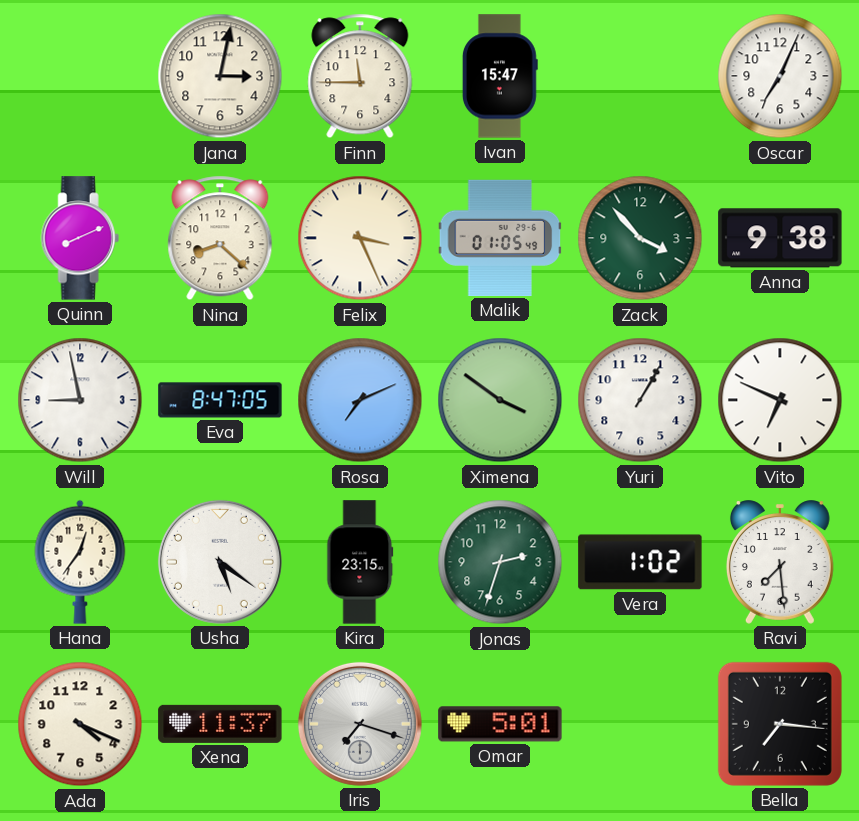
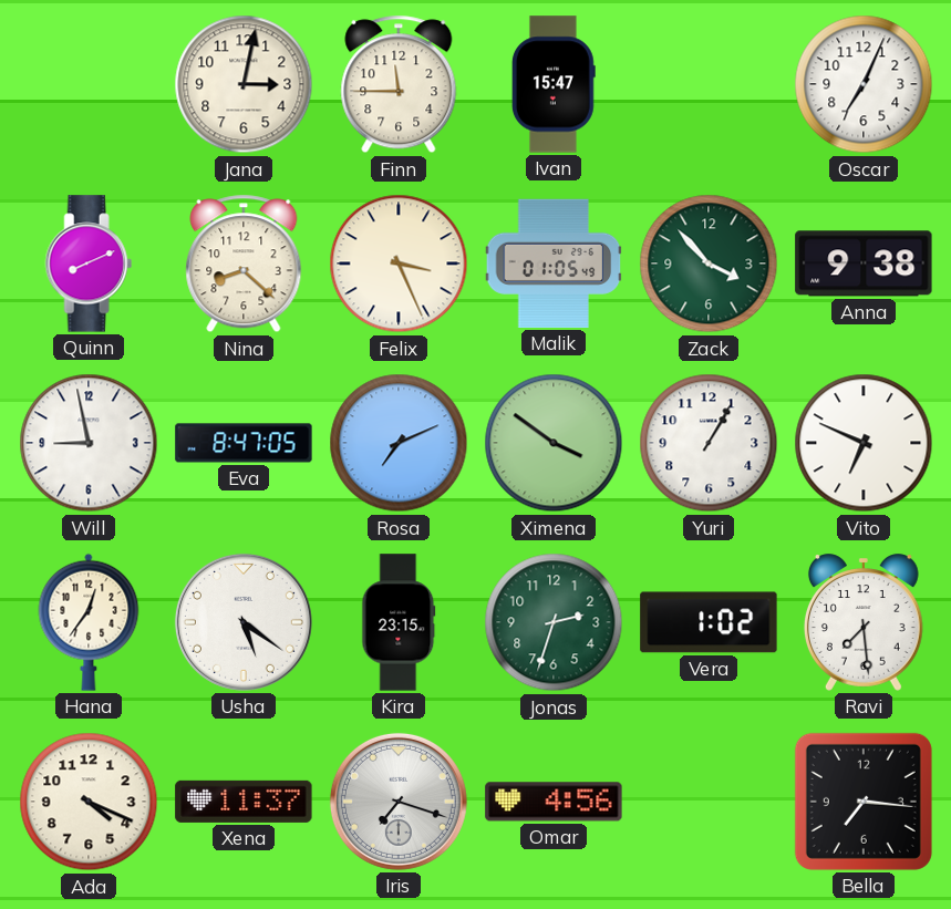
Omar: 5:01 -> 4:56
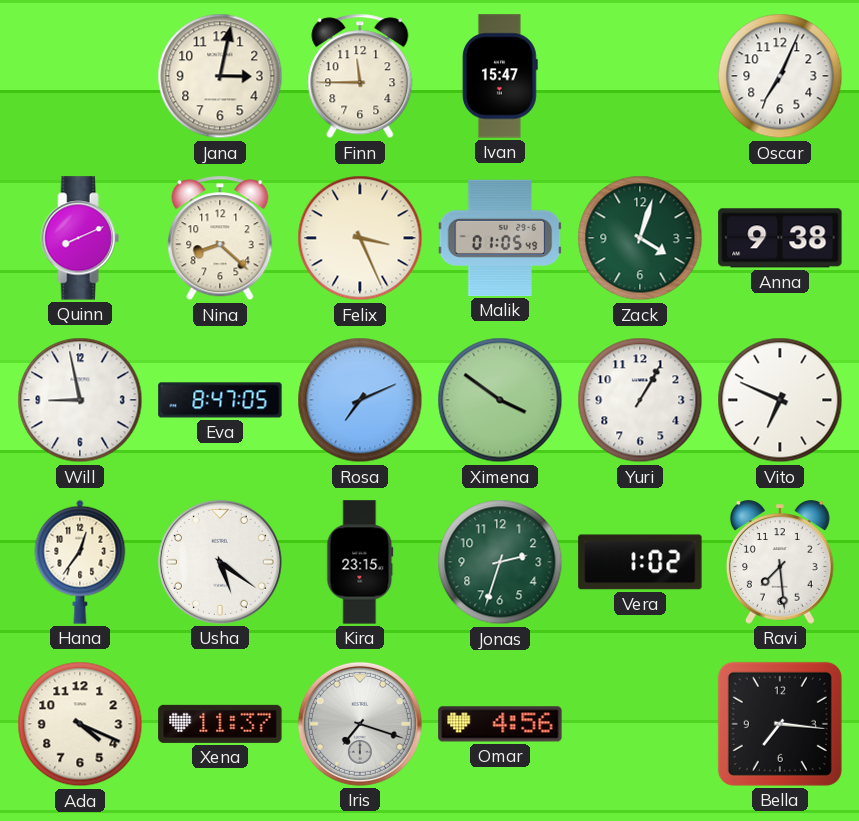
Zack: 3:53 -> 4:03
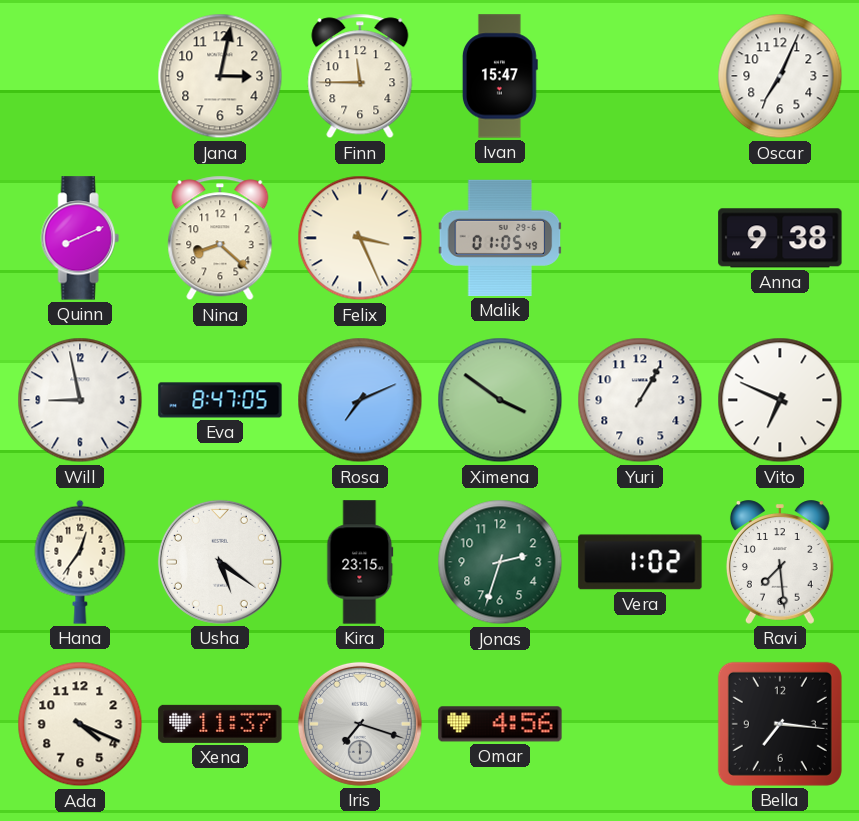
Zack: 4:03 -> none
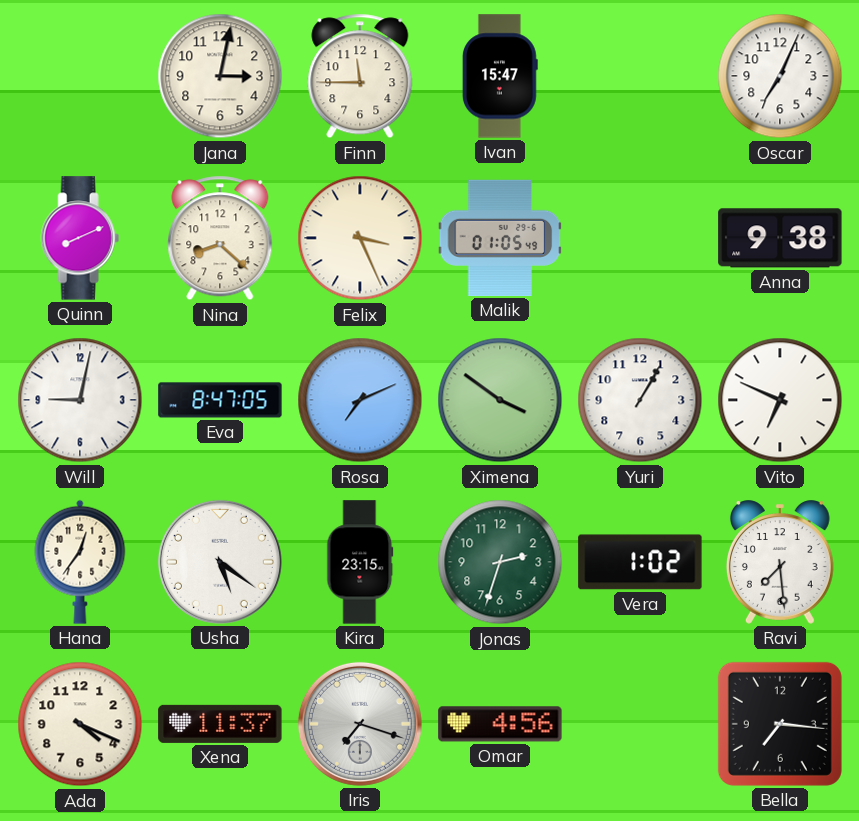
Will: 8:58 -> 9:02
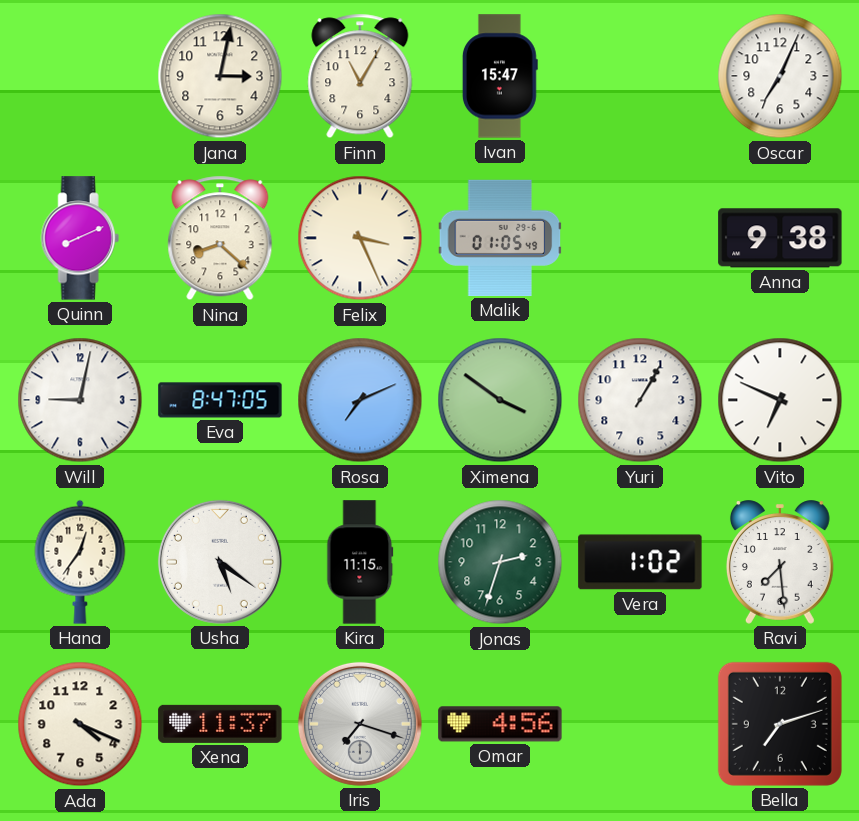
Finn: 11:45 -> 11:05
Kira: 23:15 -> 11:15
Bella: 7:16 -> 7:12
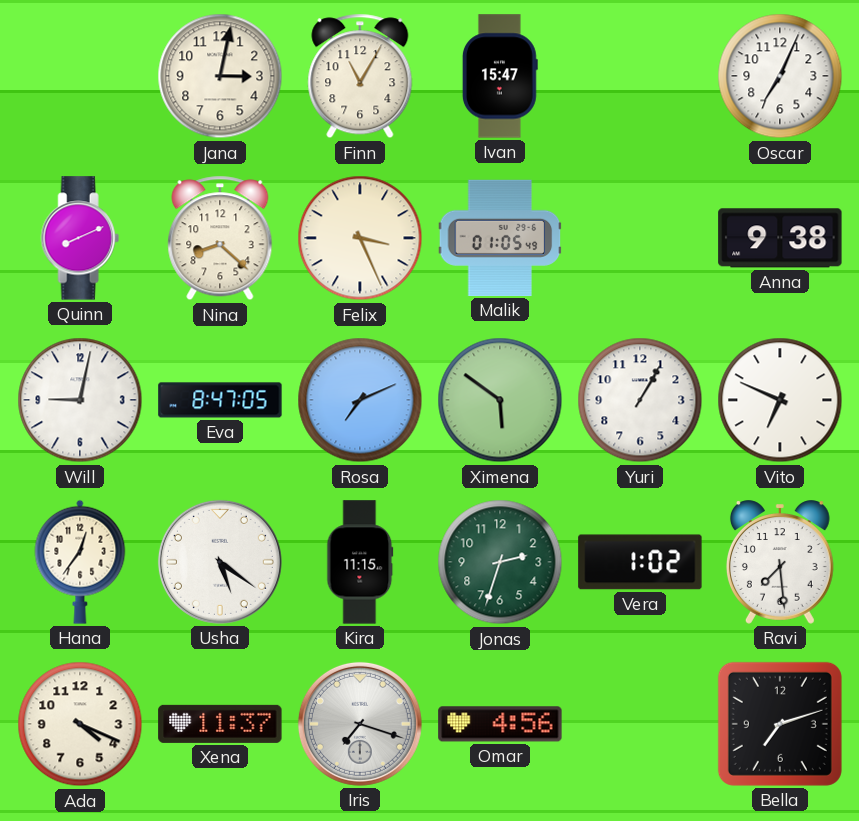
Ximena: 3:51 -> 5:51
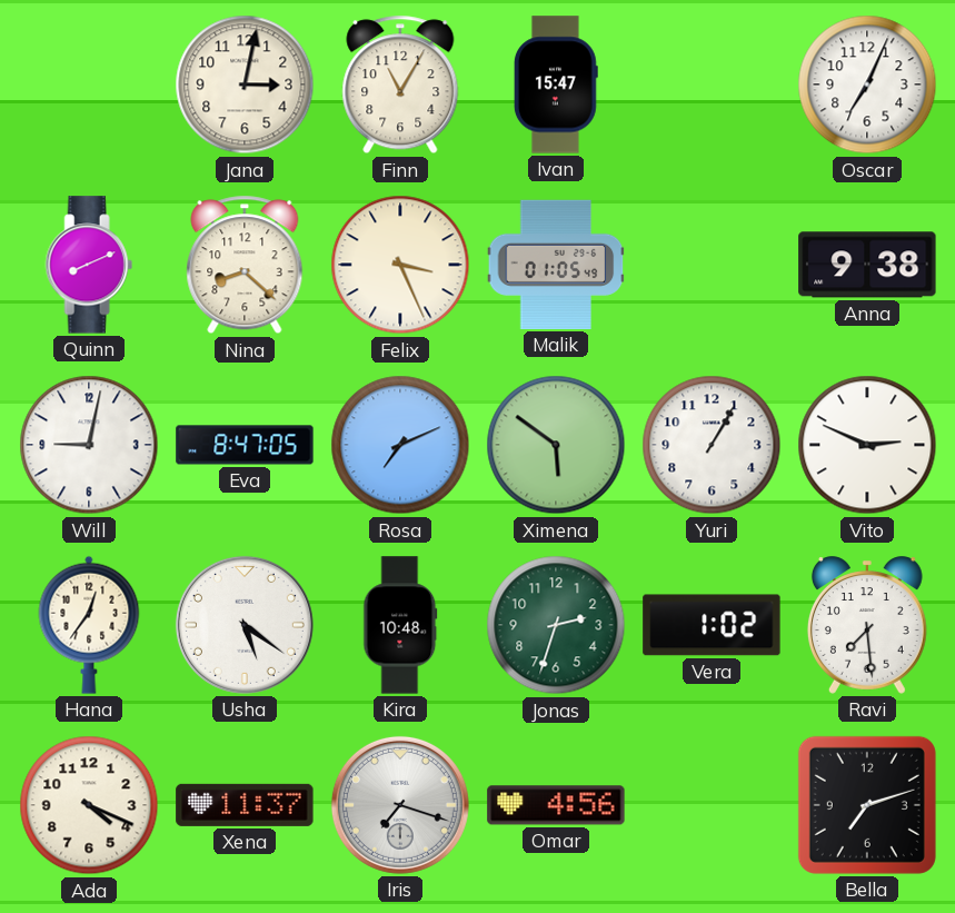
Vito: 6:49 -> 2:49
Kira: 11:15 -> 10:48
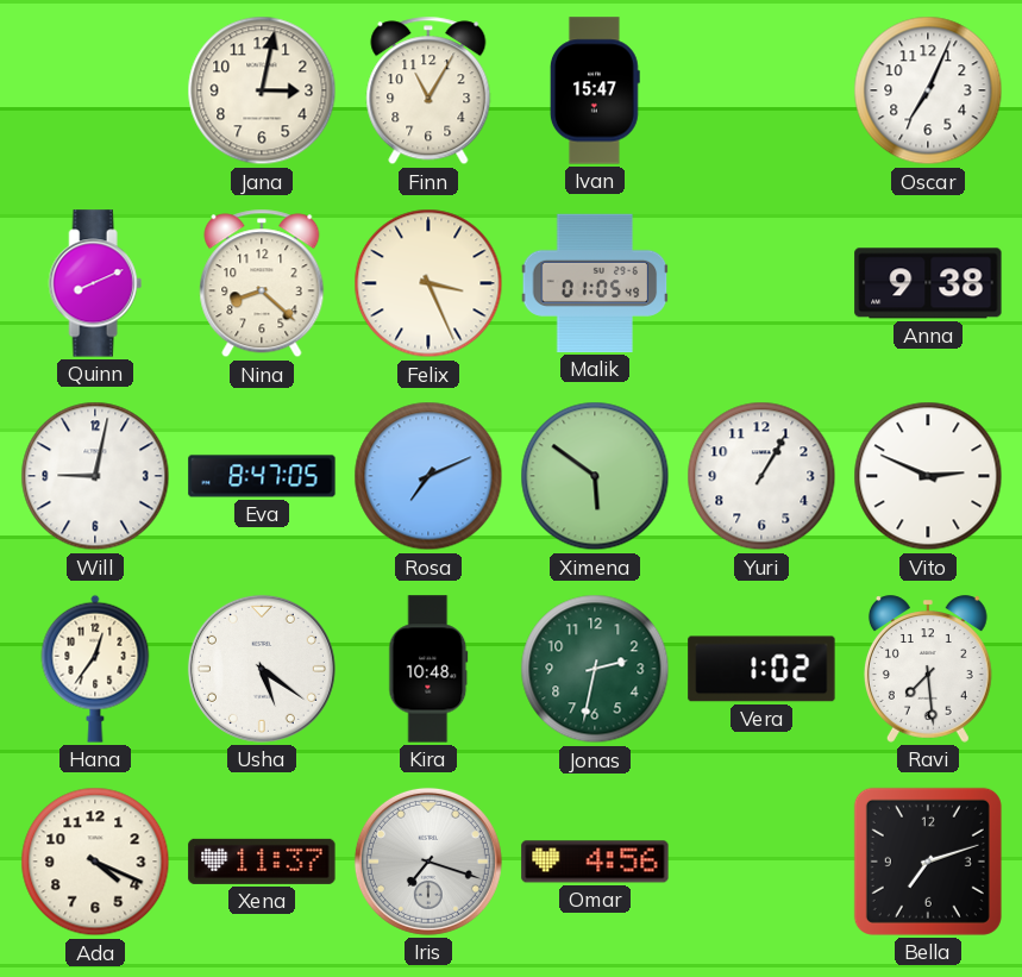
Jonas: 2:33 -> 2:32
